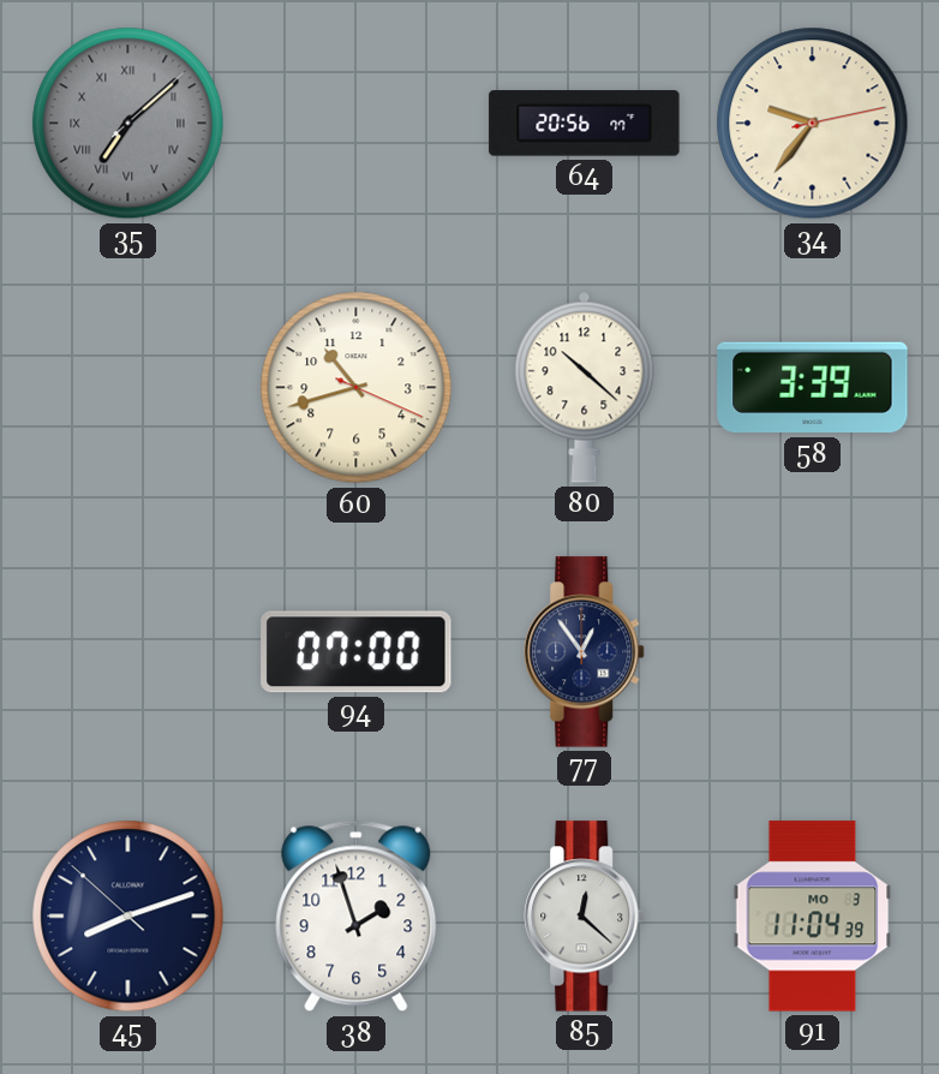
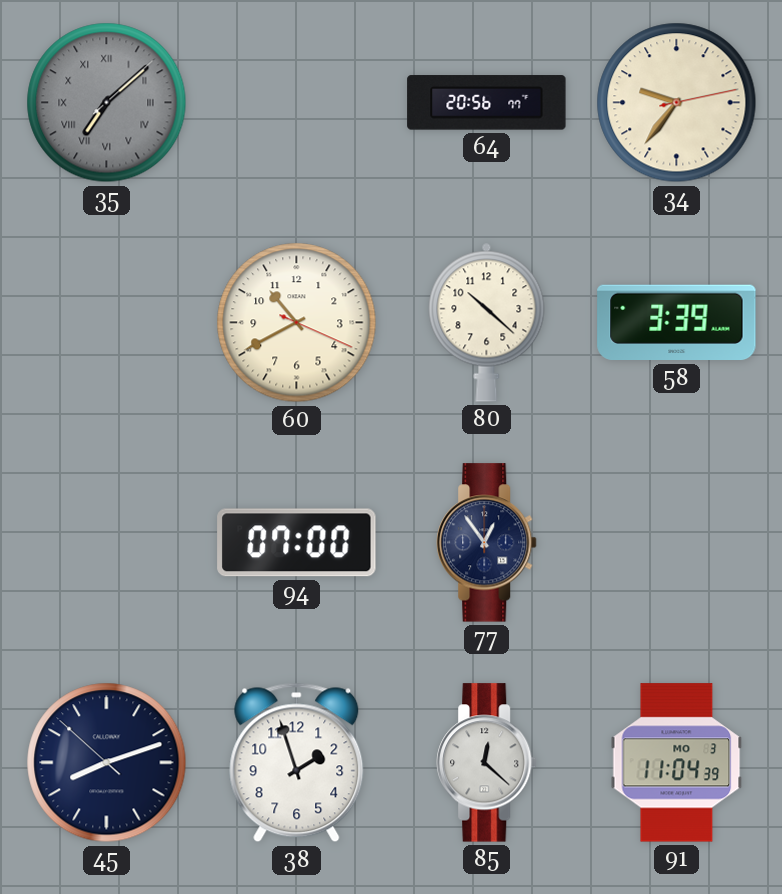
60: 10:42 -> 10:40
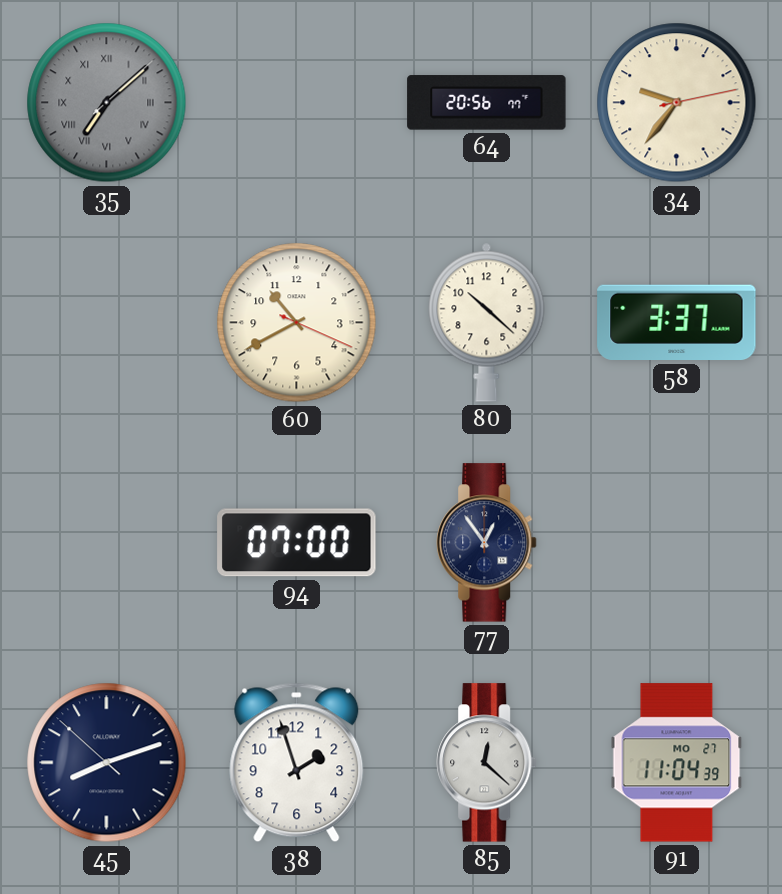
58: 3:39 -> 3:37
91 date: MO 3 -> MO 27
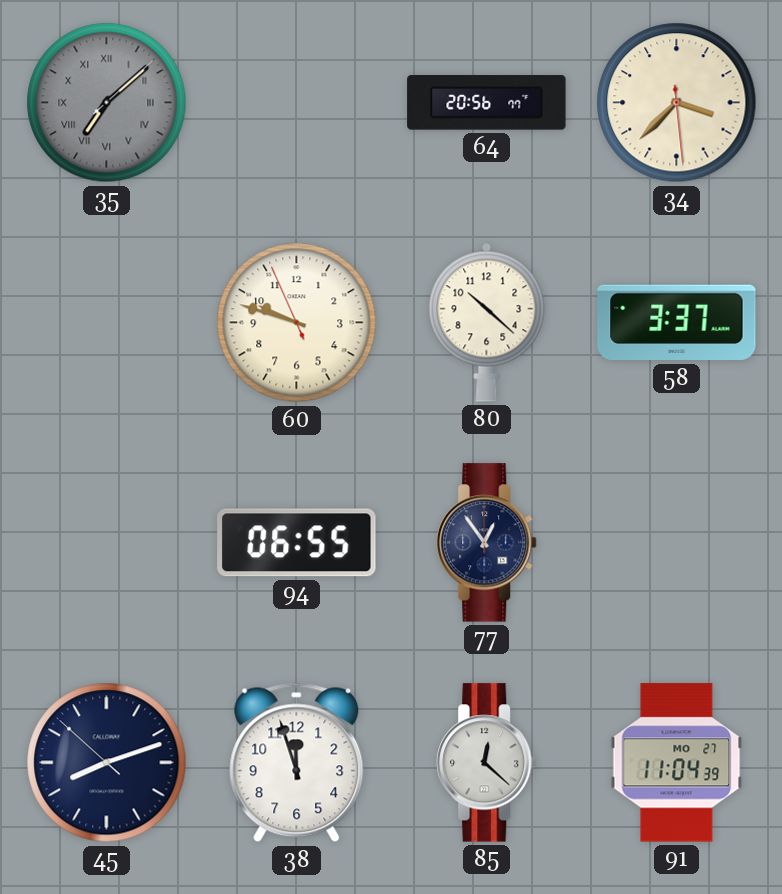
34: 9:36 -> 3:37
60: 10:40 -> 9:47
94: 07:00 -> 06:55
38: 1:57 -> 11:57
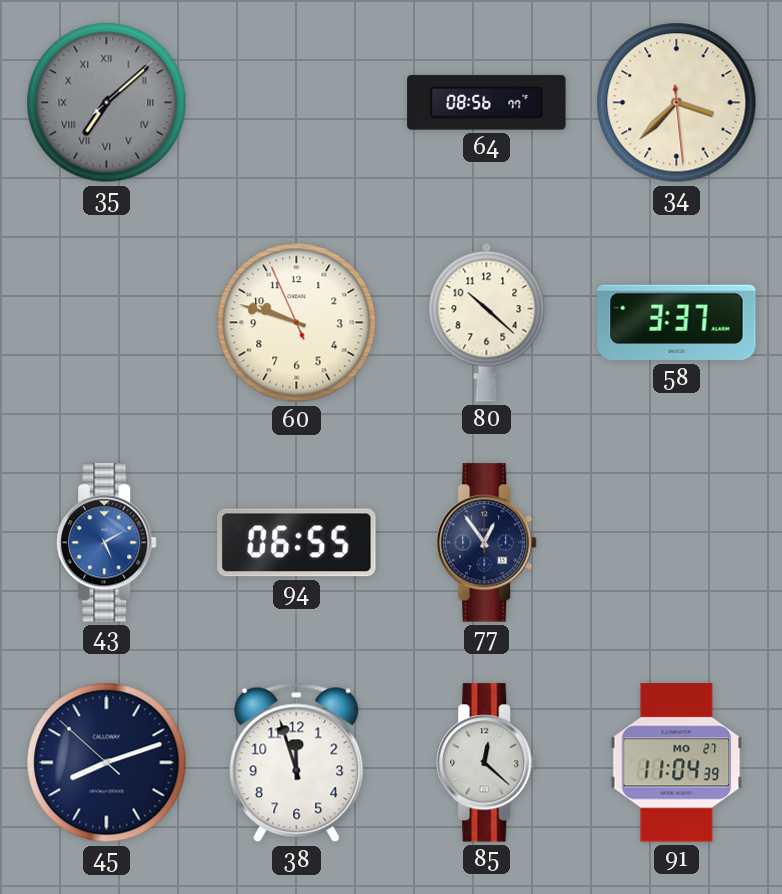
64: 20:56 -> 08:56
43: none -> 5:10
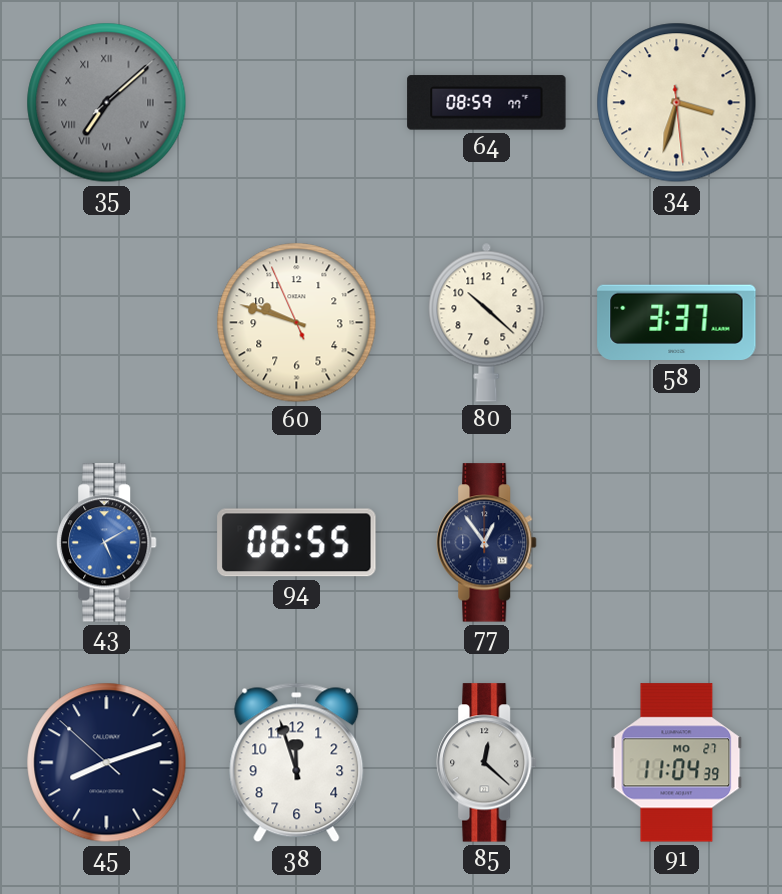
64: 08:56 -> 08:59
34: 3:37 -> 3:32
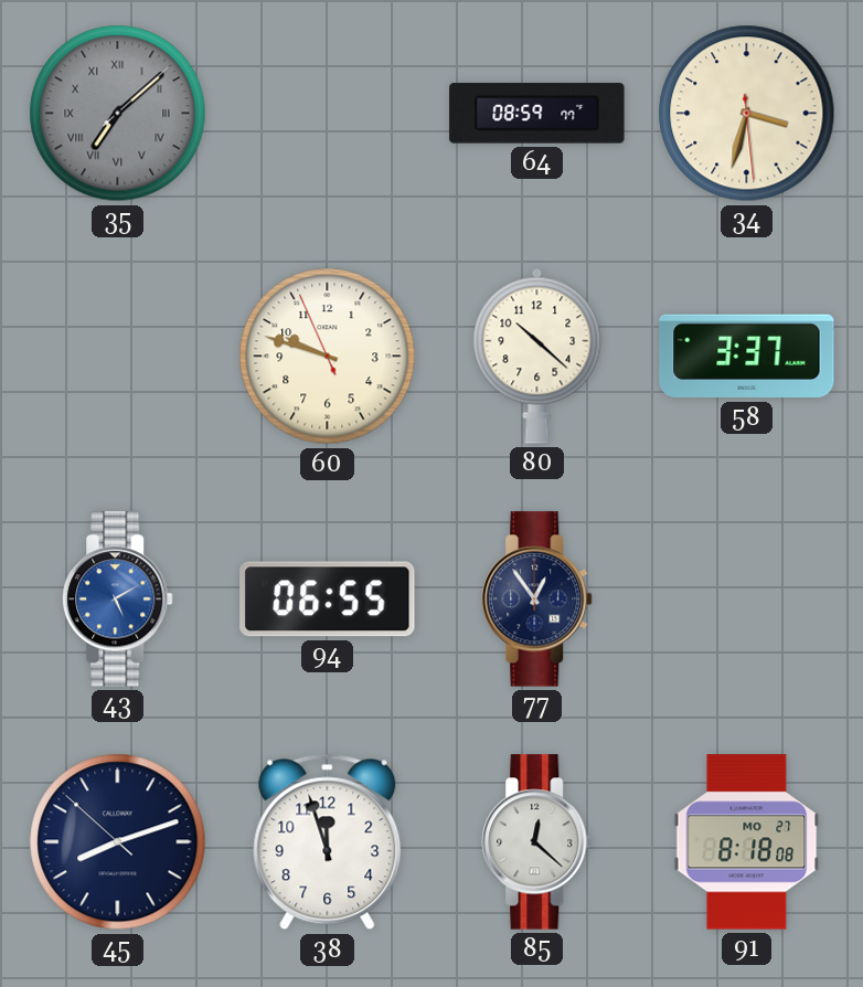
91: 11:04 -> 8:18
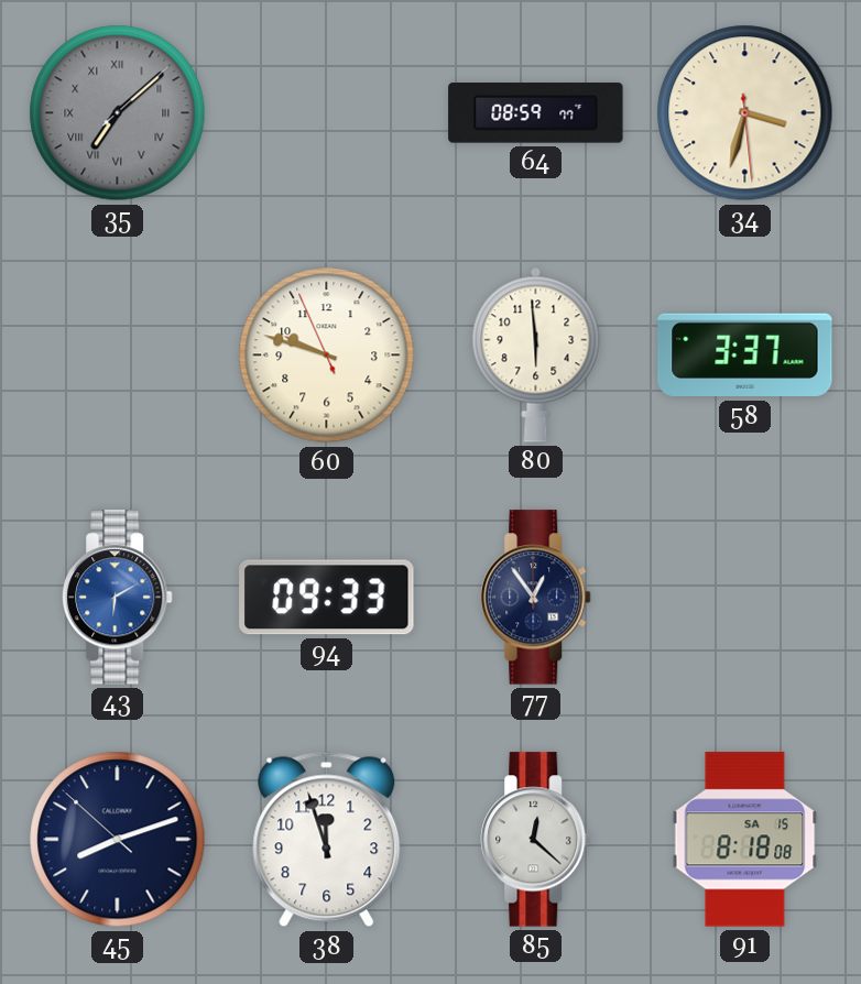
80: 10:22 -> 5:59
43: 5:10 -> 6:10
94: 06:55 -> 09:33
91 date: MO 27 -> SA 15
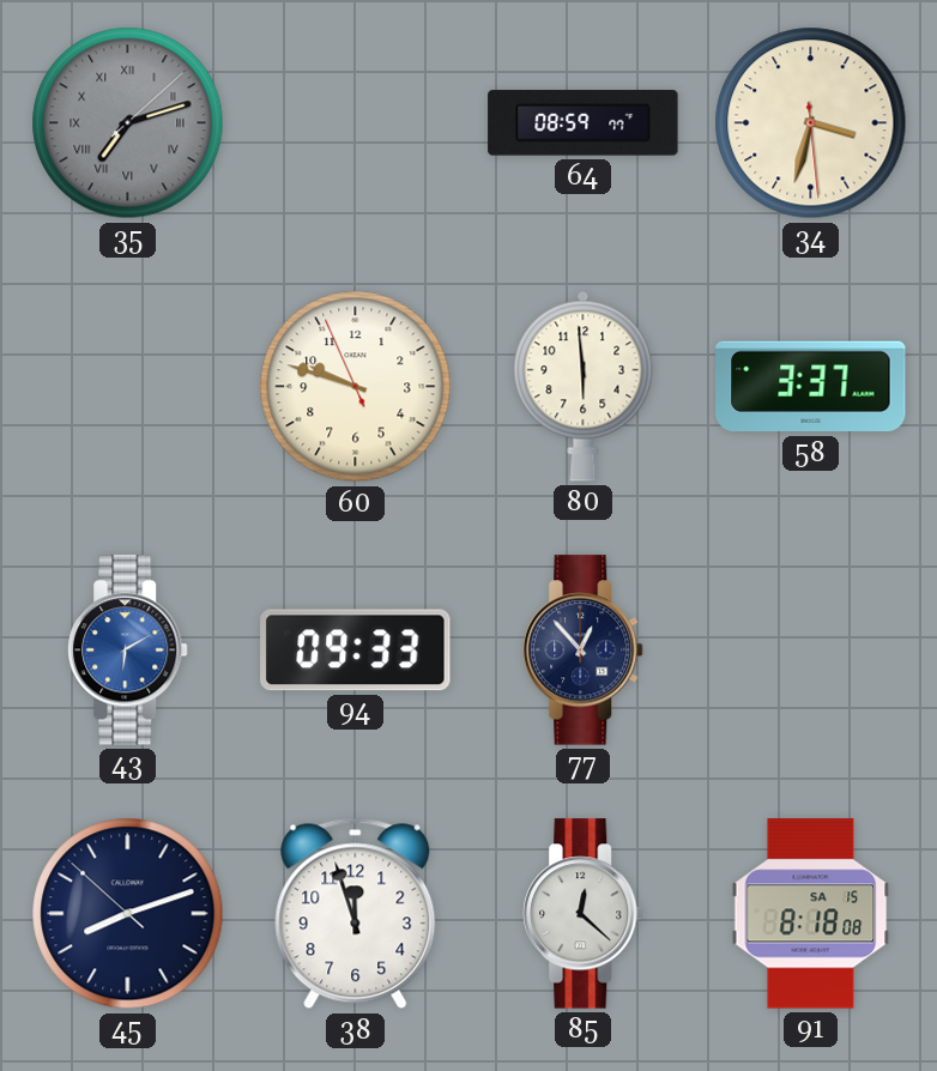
35: 7:08 -> 7:12
77: 12:54 -> 12:53
